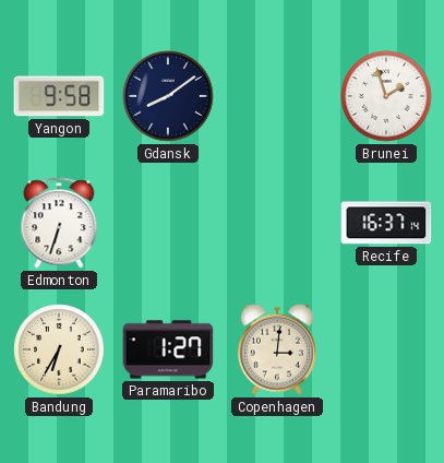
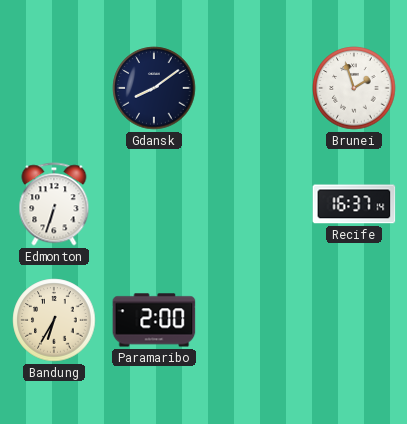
Yangon: 9:58 -> none
Paramaribo: 1:27 -> 2:00
Copenhagen: 3:01 -> none
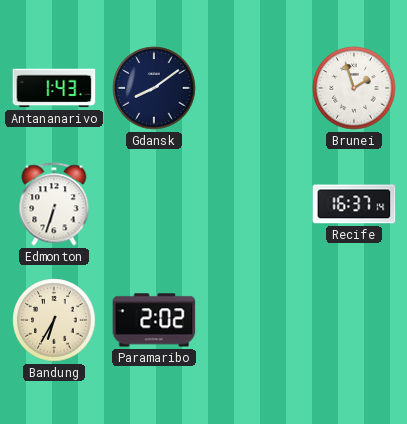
Antananarivo: none -> 1:43
Paramaribo: 2:00 -> 2:02
